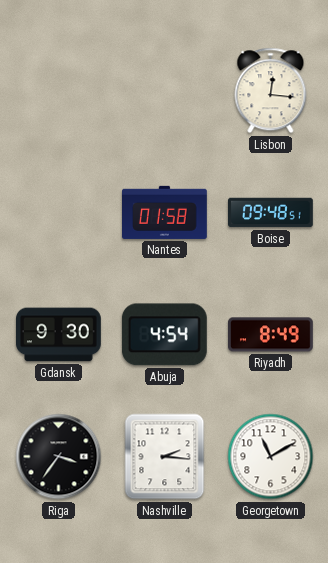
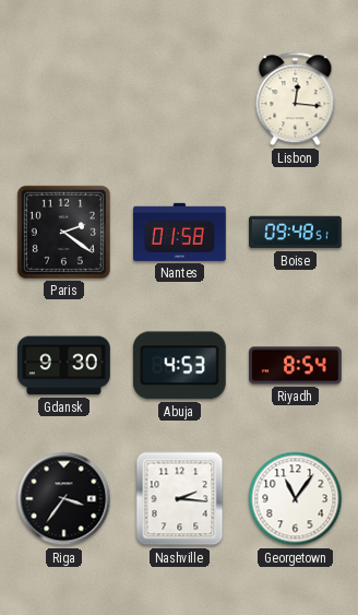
Paris: none -> 2:21
Abuja: 4:54 -> 4:53
Riyadh: 8:49 -> 8:54
Georgetown: 11:10 -> 11:06
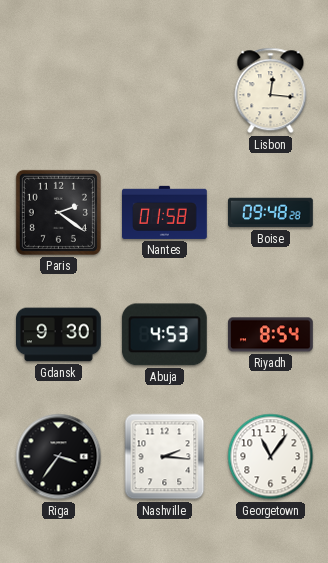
Boise: 09:48:51 -> 09:48:28
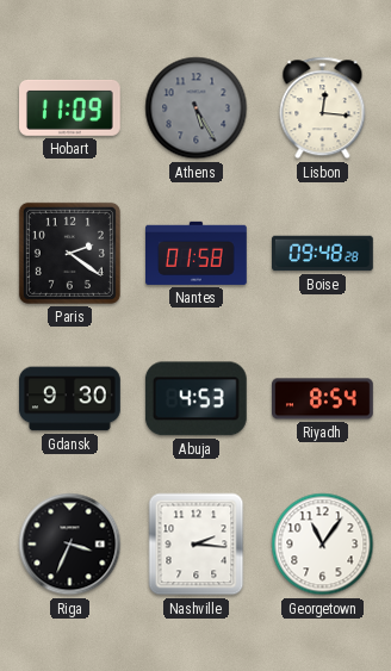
Hobart: none -> 11:09
Athens: none -> 5:25
Riga: 3:36 -> 3:34
